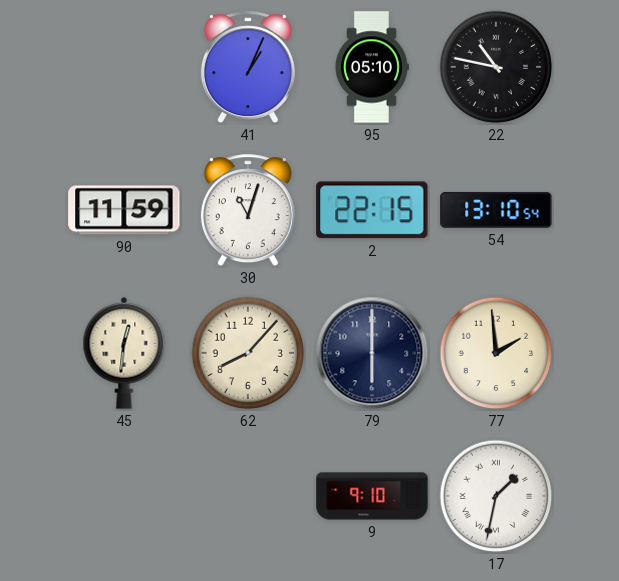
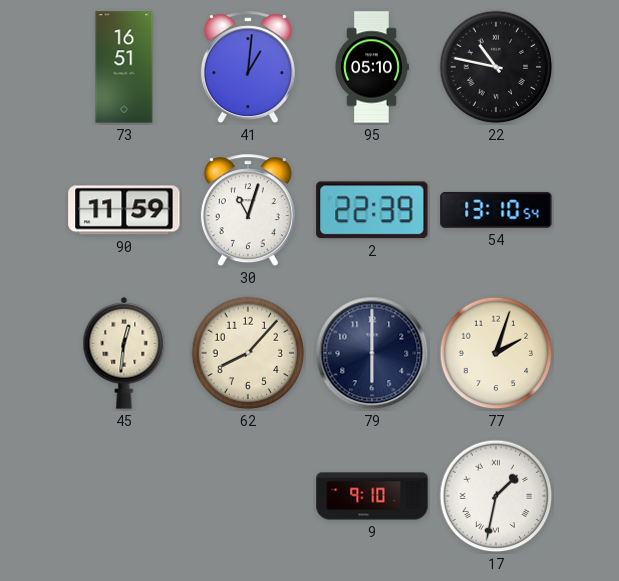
73: none -> 16:51
41: 1:04 -> 1:01
2: 22:15 -> 22:39
77: 1:59 -> 2:03
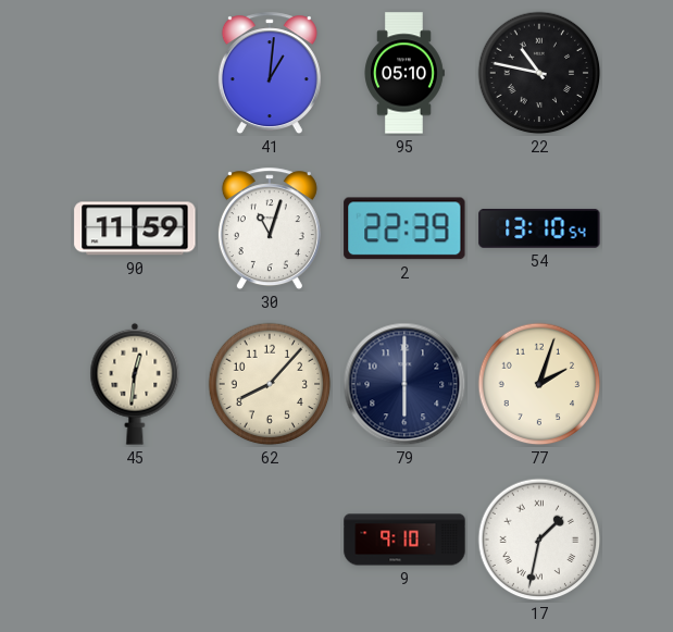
73: 16:51 -> none
